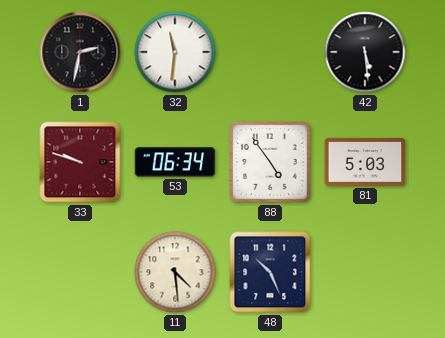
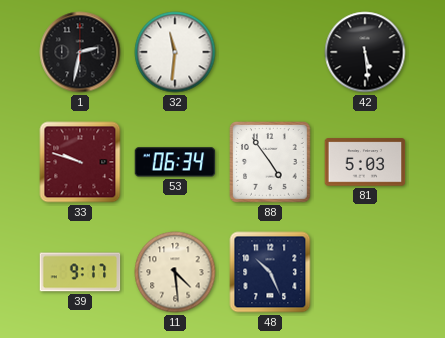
39: none -> 9:17
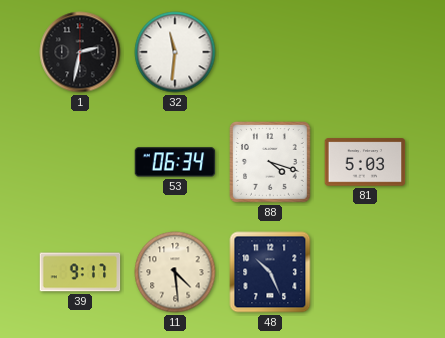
42: 5:29 -> none
33: 9:48 -> none
88: 4:54 -> 4:18
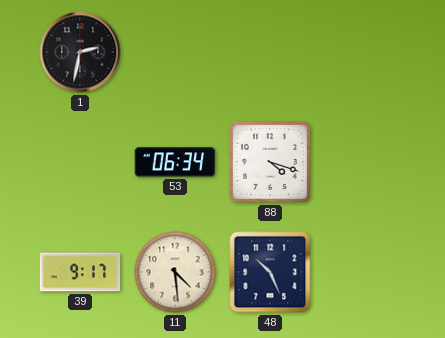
32: 11:31 -> none
81: 5:03 -> none
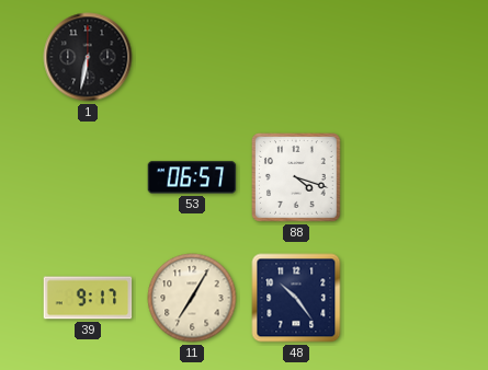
1: 2:32 -> 6:32
53: 06:34 -> 06:57
11: 4:29 -> 7:05
48: 10:26 -> 10:24
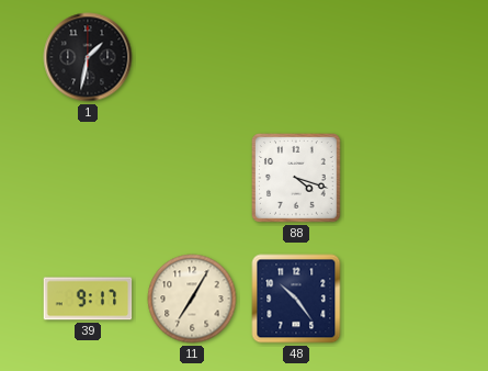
1: 6:32 -> 1:32
53: 06:57 -> none
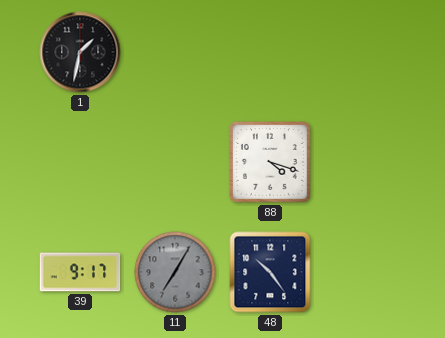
11 dial: cream -> grey
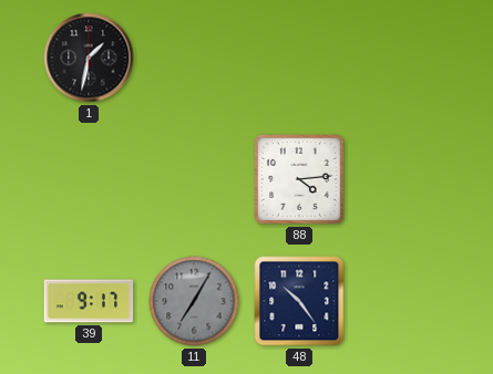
88: 4:18 -> 4:14
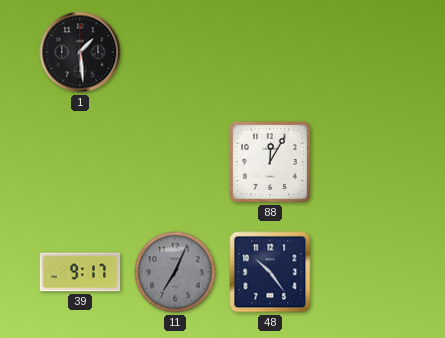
1: 1:32 -> 1:29
88: 4:14 -> 12:05
11: 7:05 -> 7:04
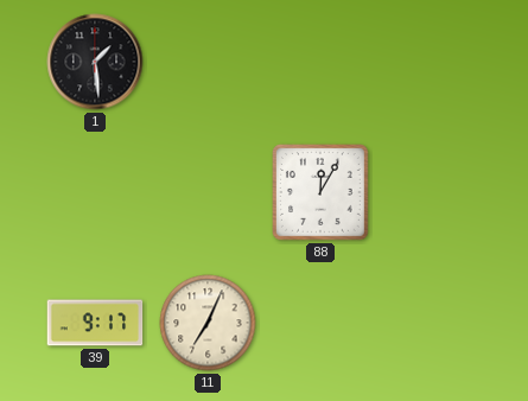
11 dial: grey -> cream
48: 10:24 -> none
